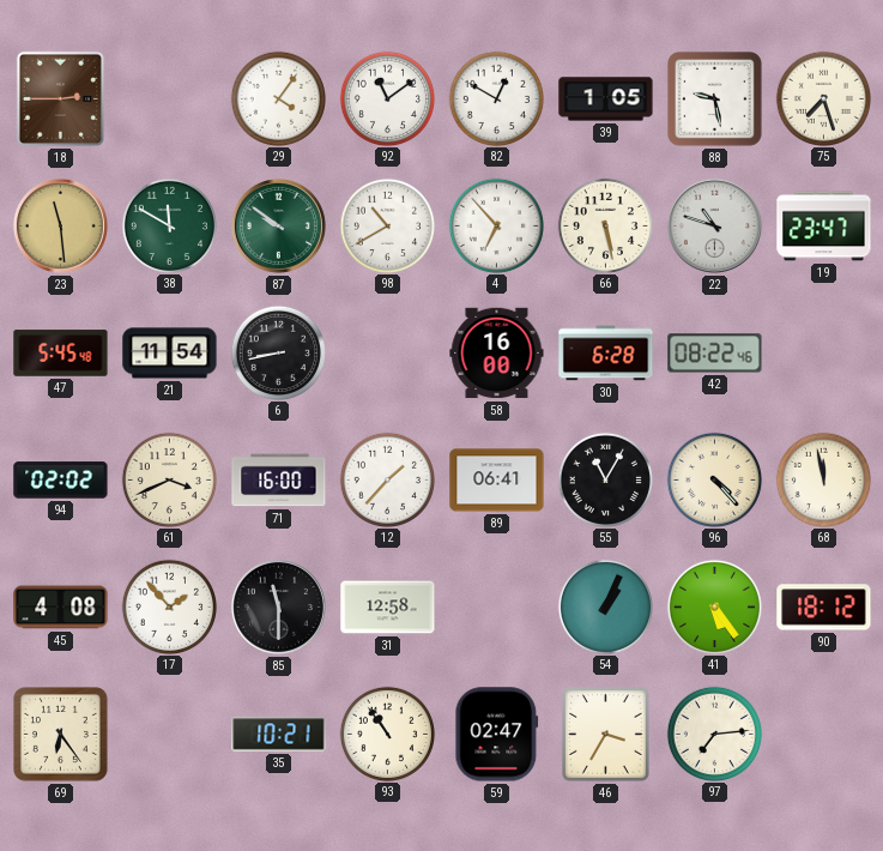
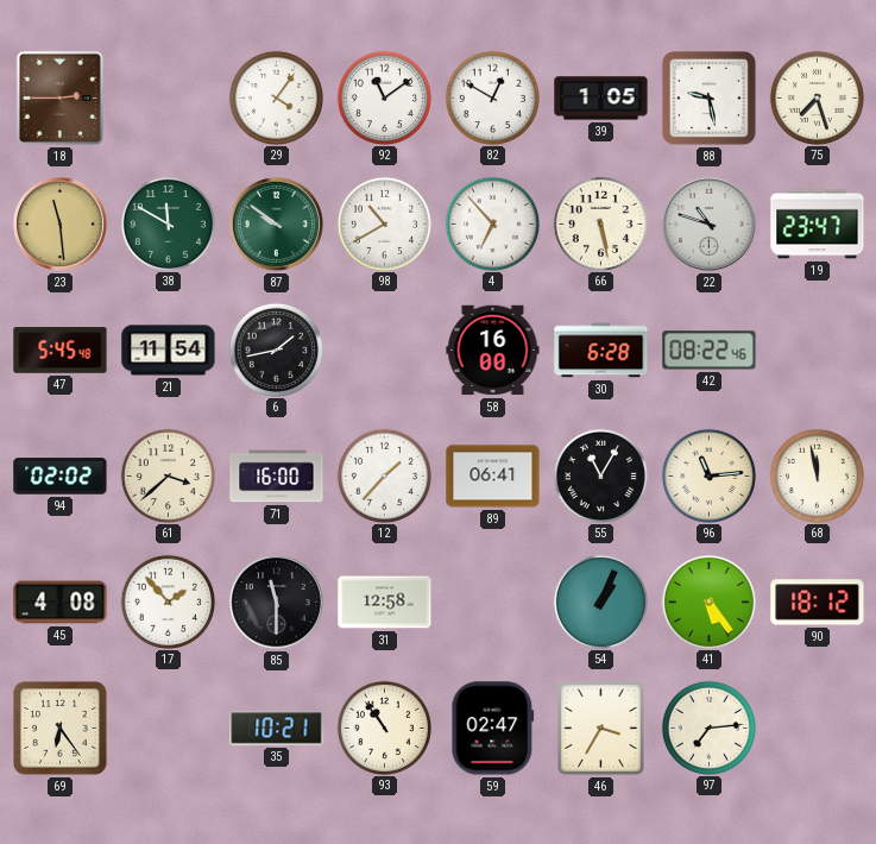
6: 8:43 -> 1:43
61: 3:41 -> 3:38
96: 4:23 -> 11:14
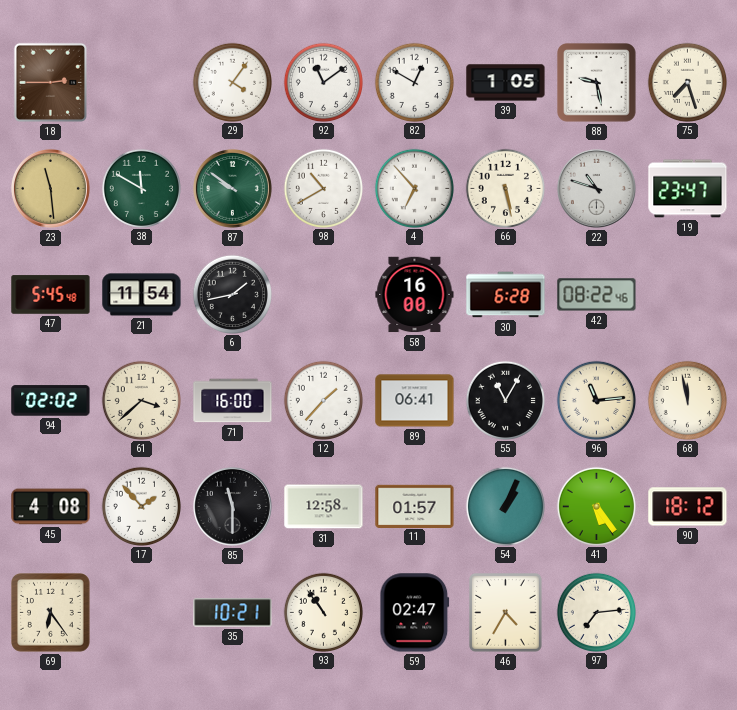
11: none -> 01:57
46: 3:35 -> 4:35
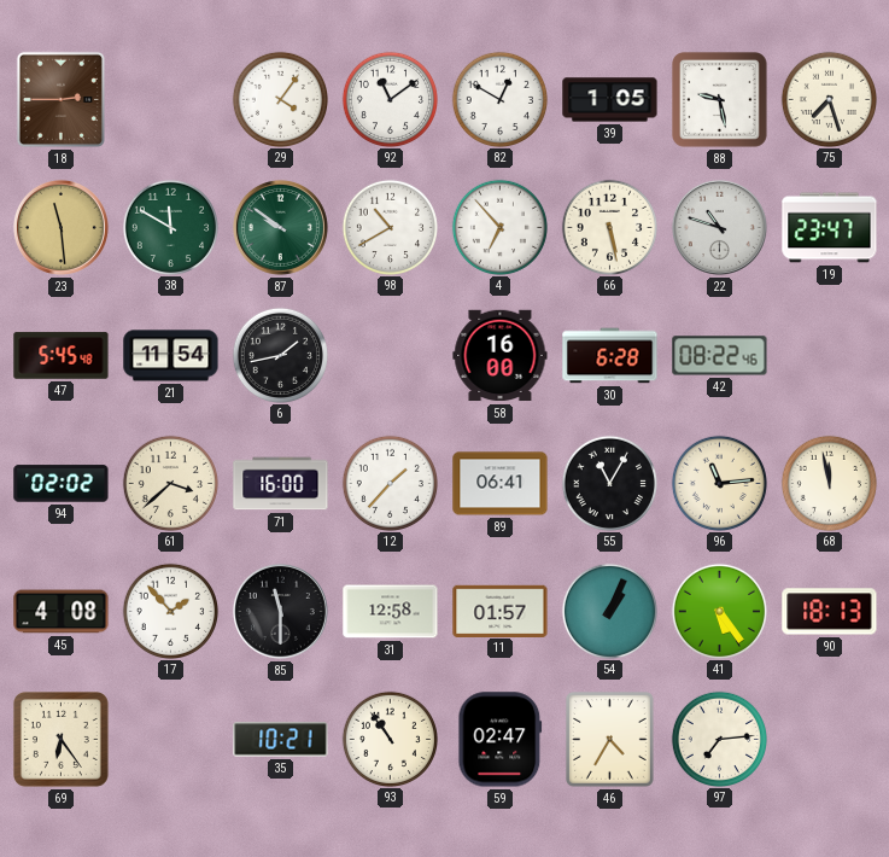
90: 18:12 -> 18:13
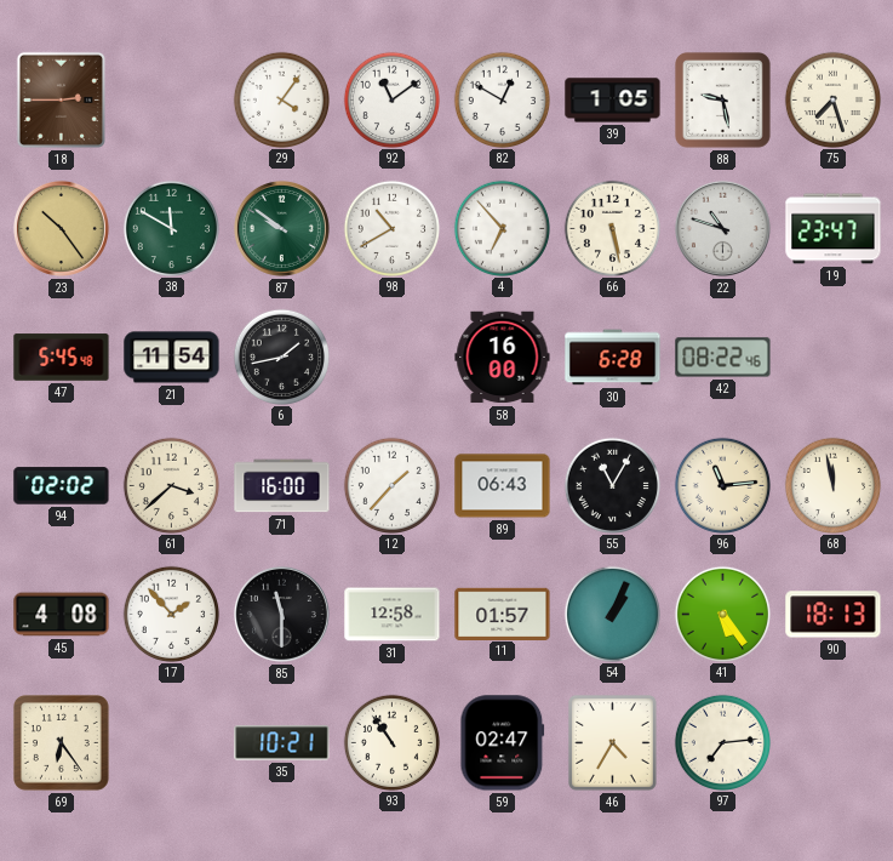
23: 11:29 -> 10:24
89: 06:41 -> 06:43
